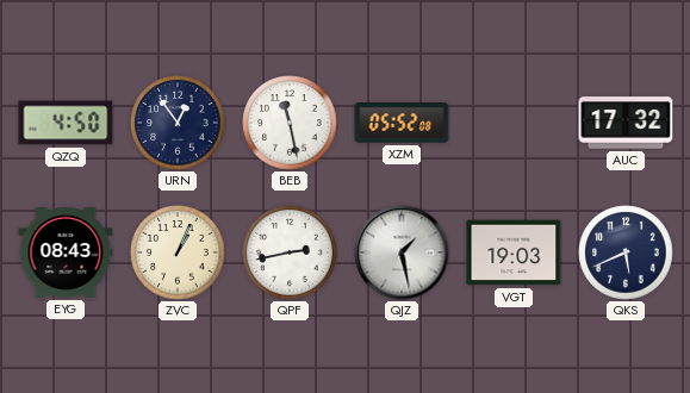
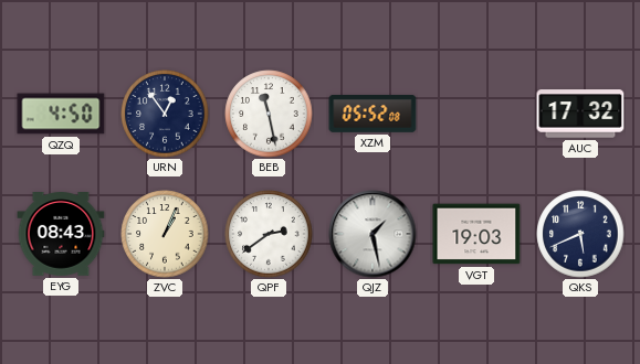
QPF: 2:43 -> 2:39
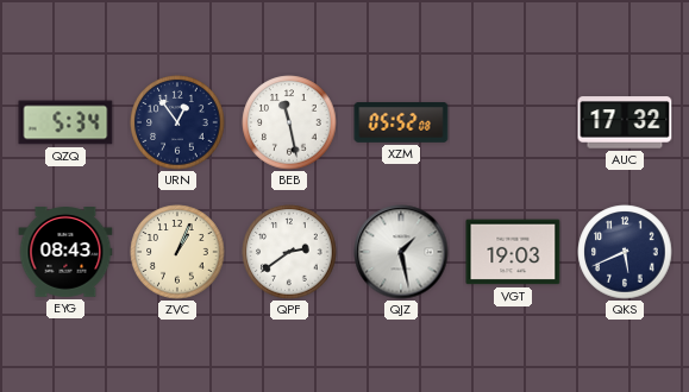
QZQ: 4:50 -> 5:34
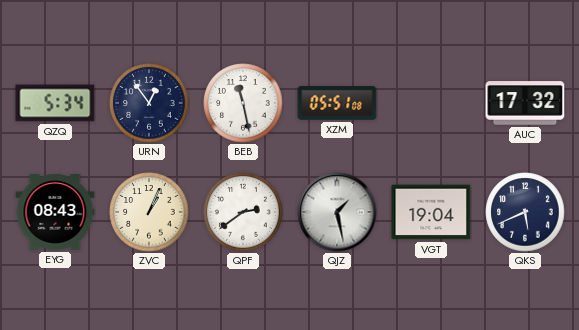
XZM: 05:52 -> 05:51
VGT: 19:03 -> 19:04
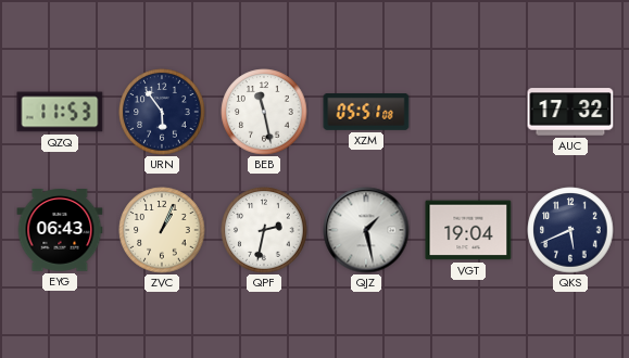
QZQ: 5:34 -> 11:53
URN: 12:54 -> 5:54
EYG: 08:43 -> 06:43
QPF: 2:39 -> 2:32
